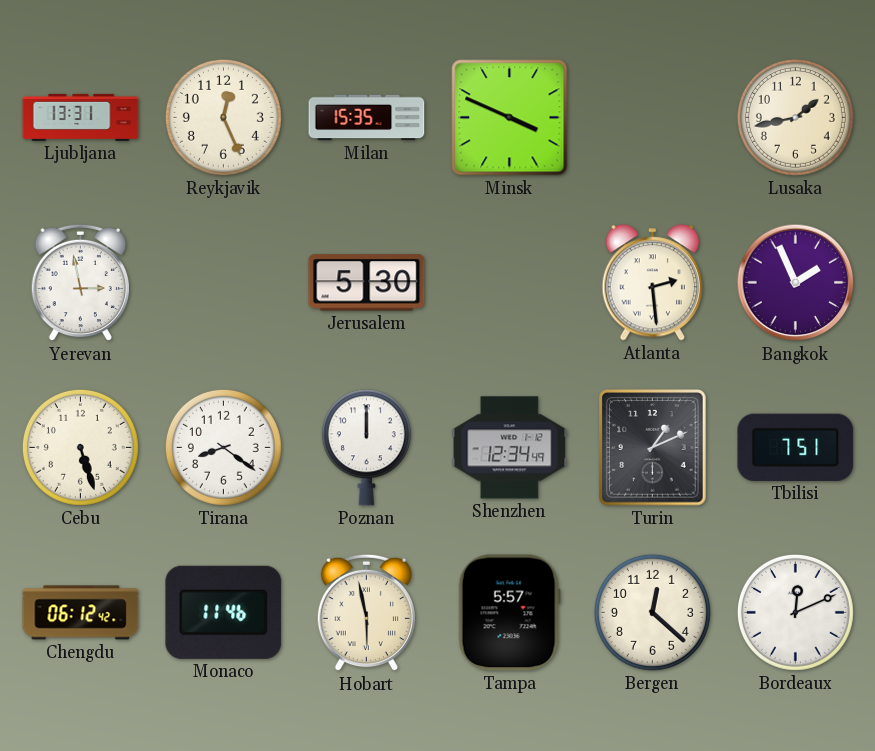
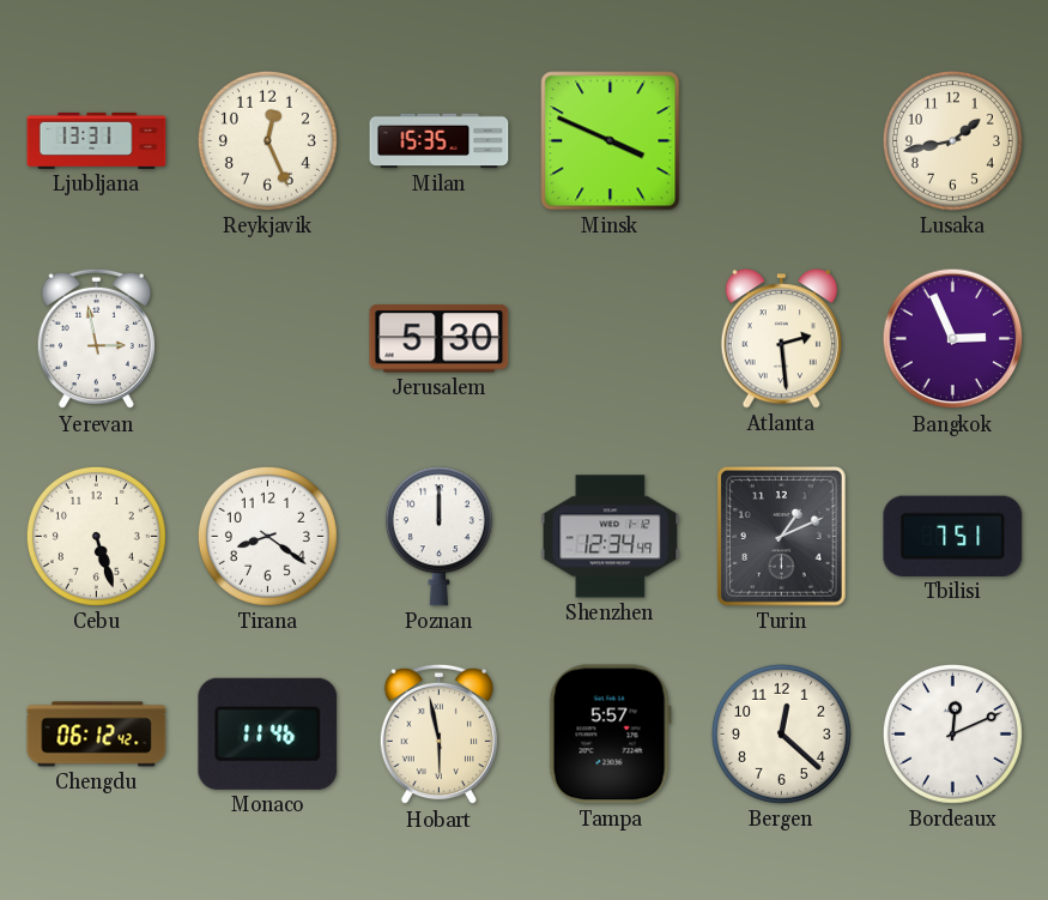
Bangkok: 1:56 -> 2:56
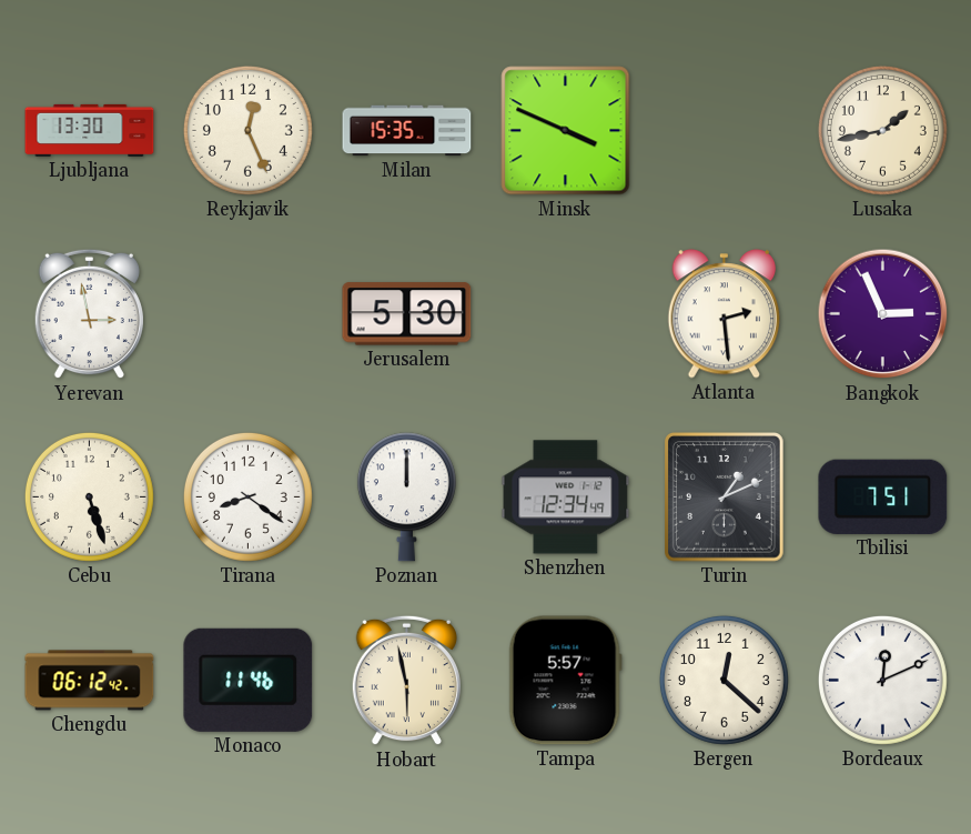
Ljubljana: 13:31 -> 13:30
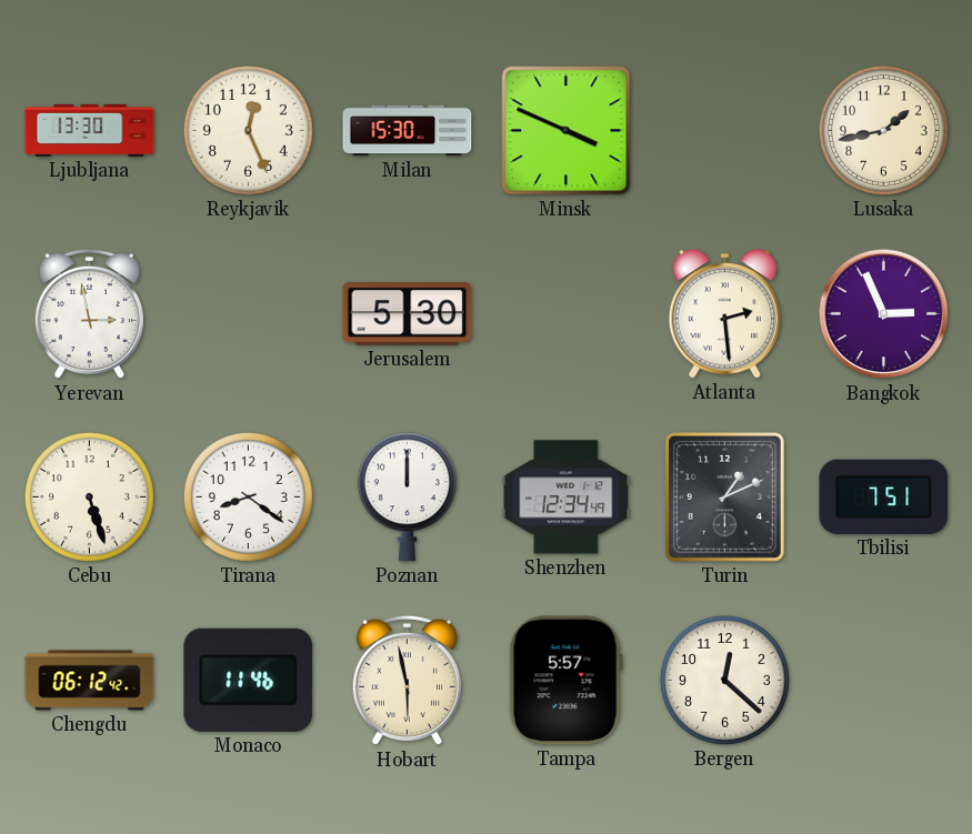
Milan: 15:35 -> 15:30
Bordeaux: 12:11 -> none
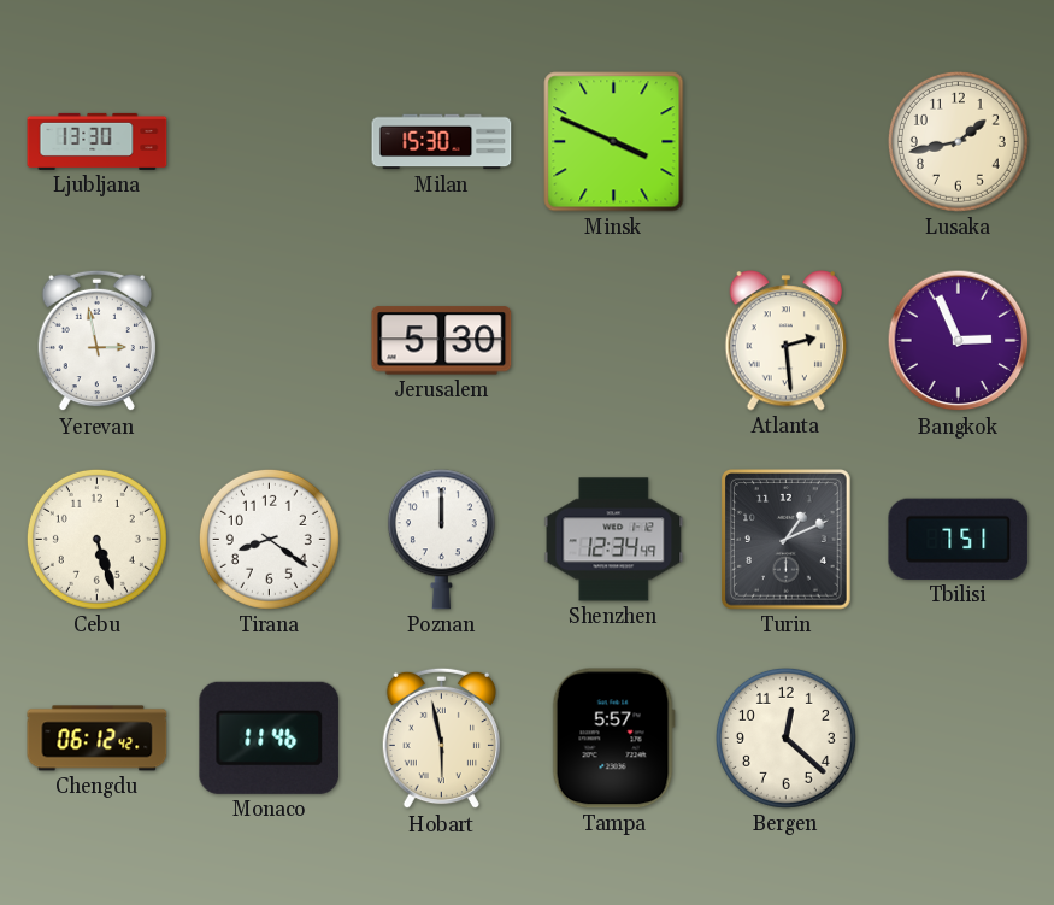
Reykjavik: 12:26 -> none
